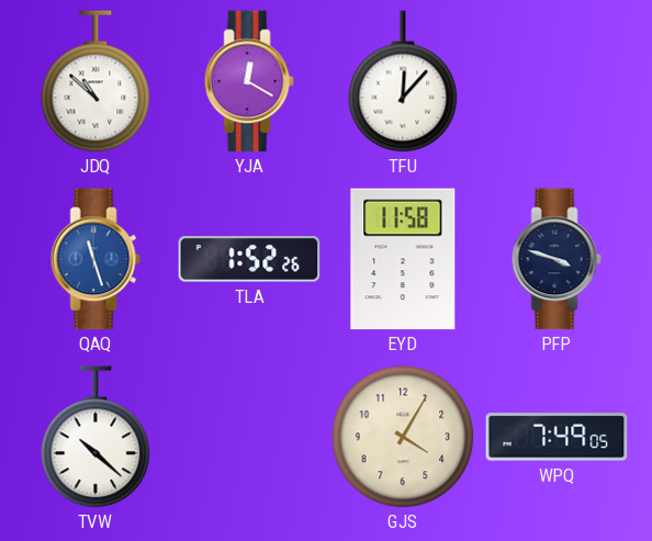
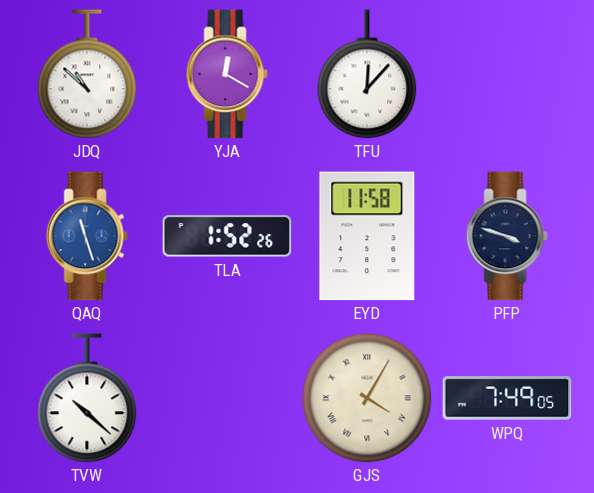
GJS numerals: Arabic -> Roman
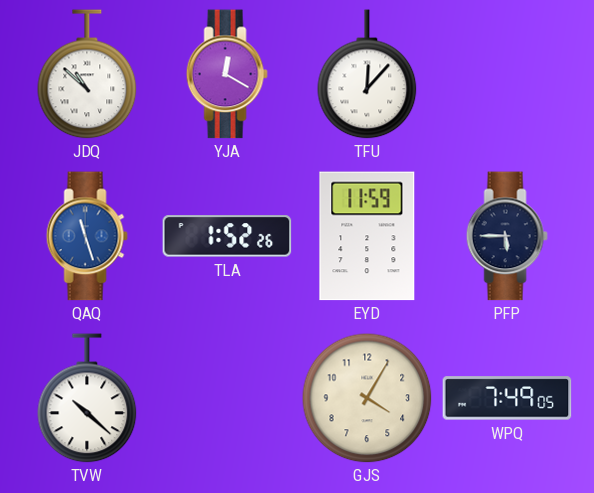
EYD: 11:58 -> 11:59
PFP: 3:48 -> 5:45
GJS numerals: Roman -> Arabic
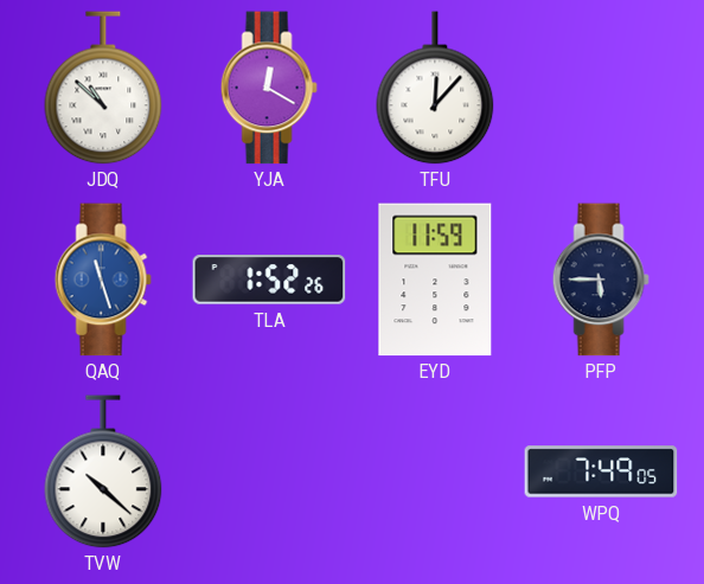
GJS: 4:05 -> none
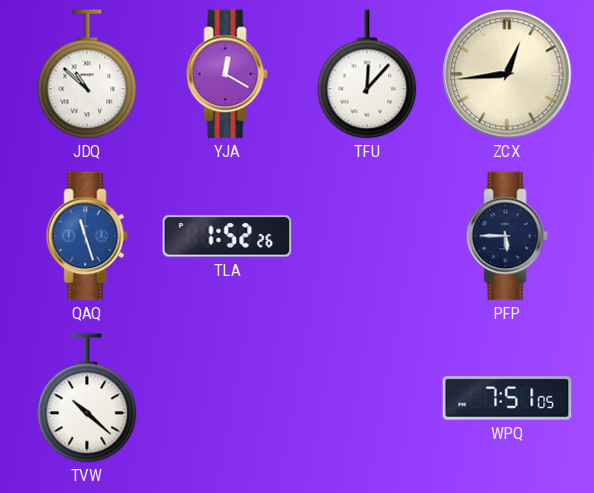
ZCX: none -> 12:44
EYD: 11:59 -> none
WPQ: 7:49 -> 7:51
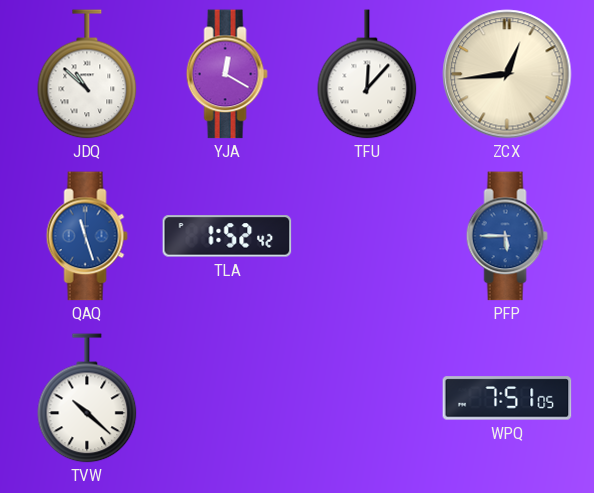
TLA: 1:52:26 -> 1:52:42
PFP dial: navy -> blue
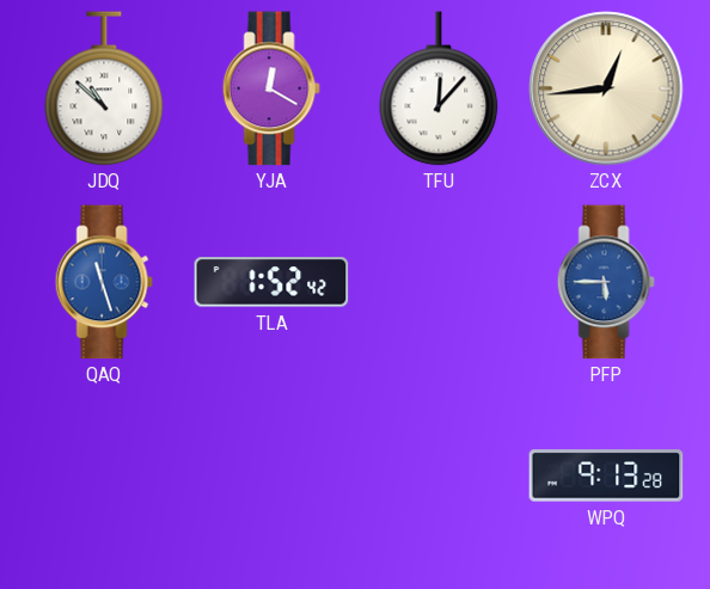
TVW: 10:22 -> none
WPQ: 7:51 -> 9:13
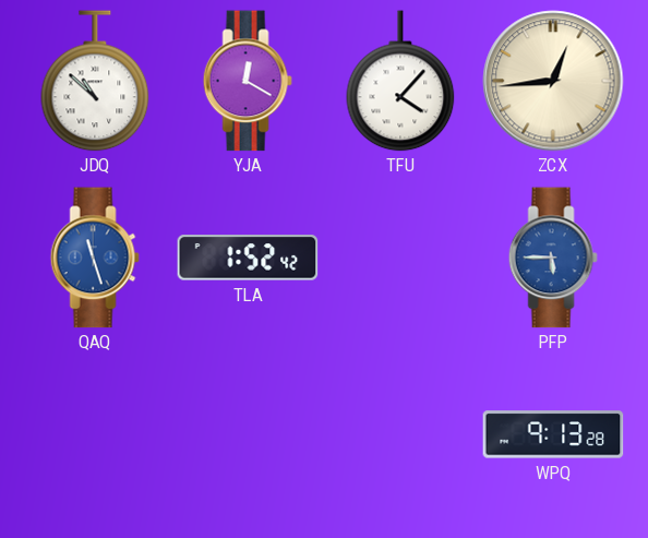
TFU: 12:07 -> 4:07
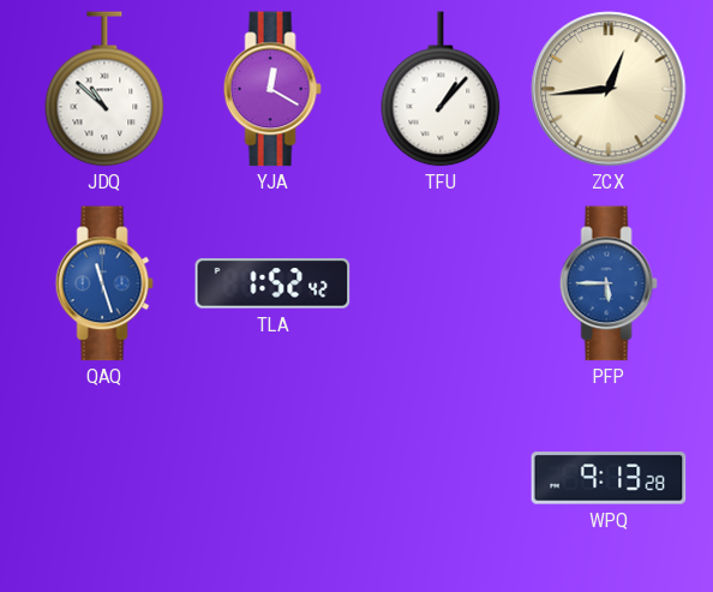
TFU: 4:07 -> 1:07
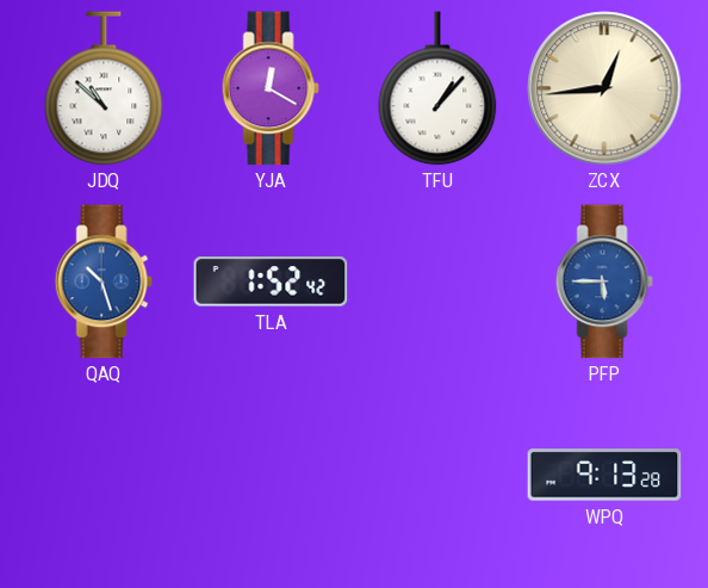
QAQ: 11:27 -> 10:27
